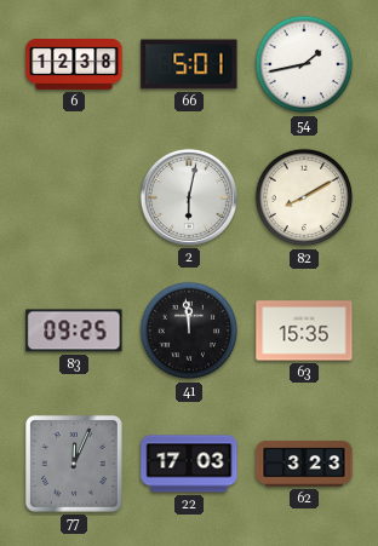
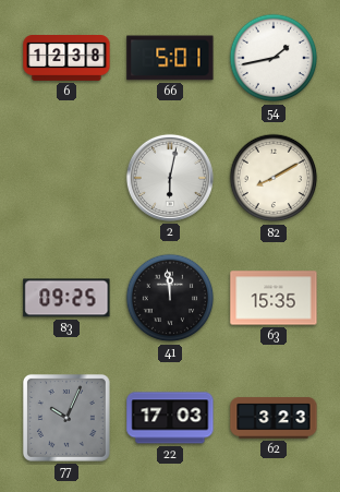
77: 12:04 -> 10:04
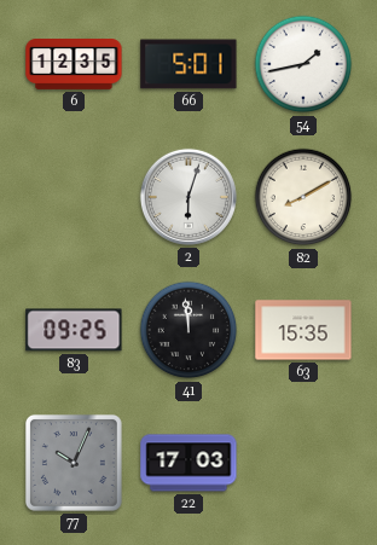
6: 12:38 -> 12:35
2: 6:02 -> 6:03
62: 3:23 -> none
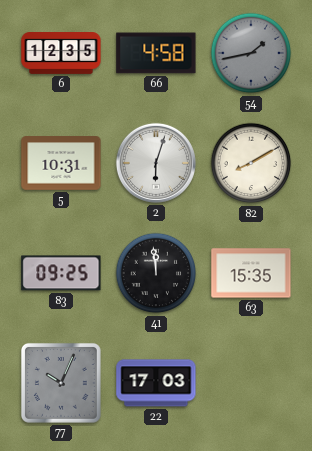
66: 5:01 -> 4:58
54 dial: white -> grey
5: none -> 10:31
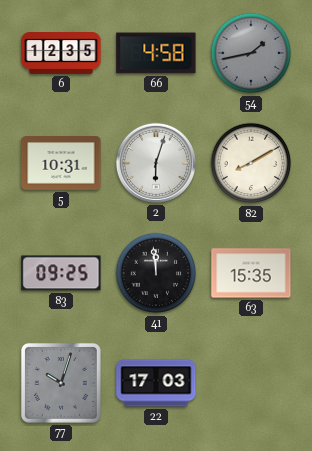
77: 10:04 -> 10:03
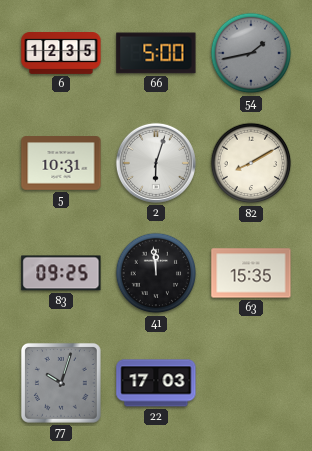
66: 4:58 -> 5:00
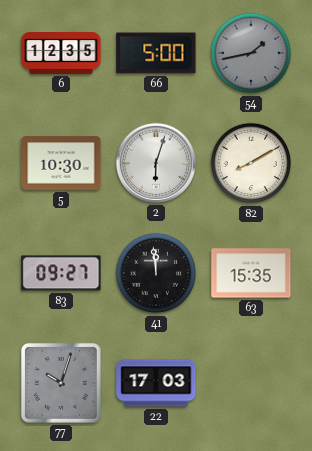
5: 10:31 -> 10:30
83: 09:25 -> 09:27
